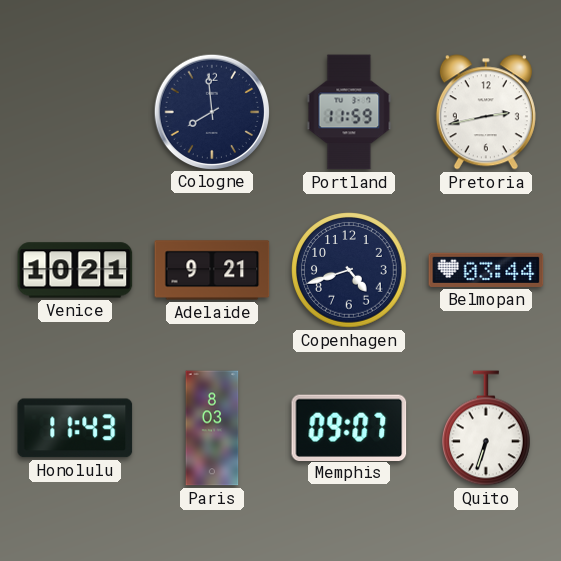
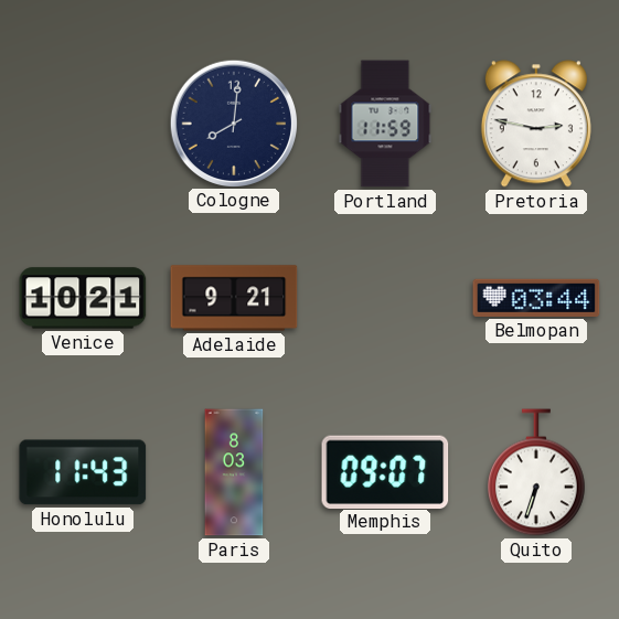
Cologne: 7:59 -> 8:01
Pretoria: 2:43 -> 2:47
Copenhagen: 4:42 -> none
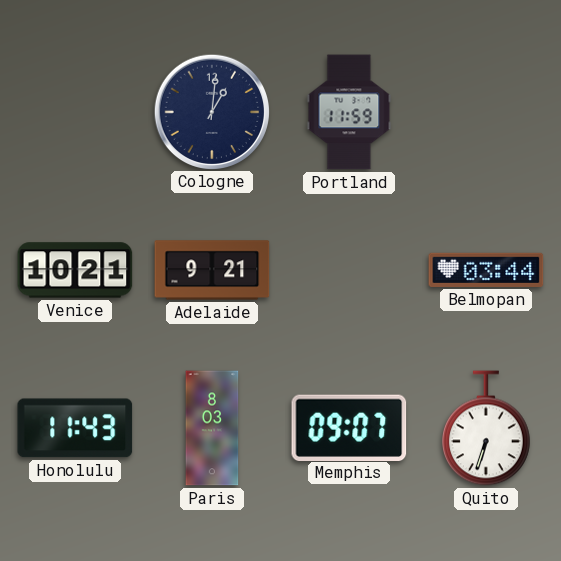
Cologne: 8:01 -> 1:01
Pretoria: 2:47 -> none
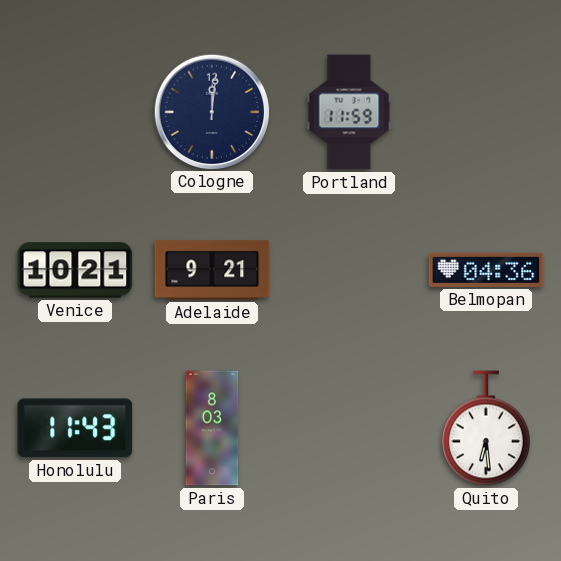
Cologne: 1:01 -> 12:01
Belmopan: 03:44 -> 04:36
Memphis: 09:07 -> none
Quito: 6:33 -> 6:29
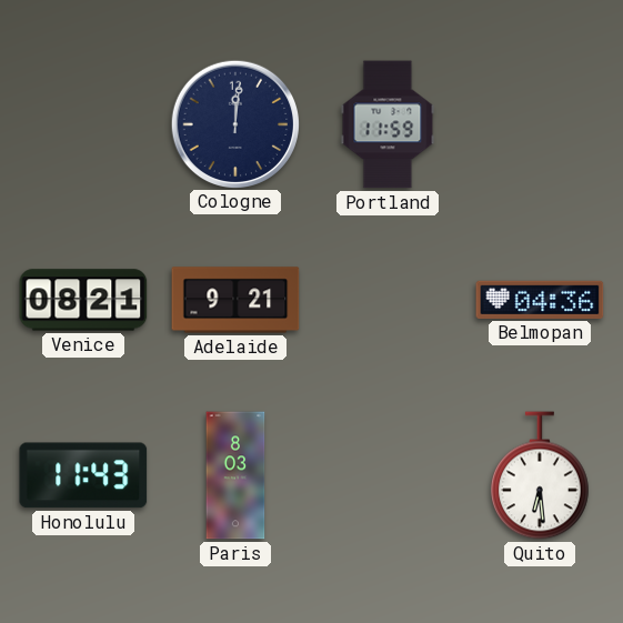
Venice: 10:21 -> 08:21
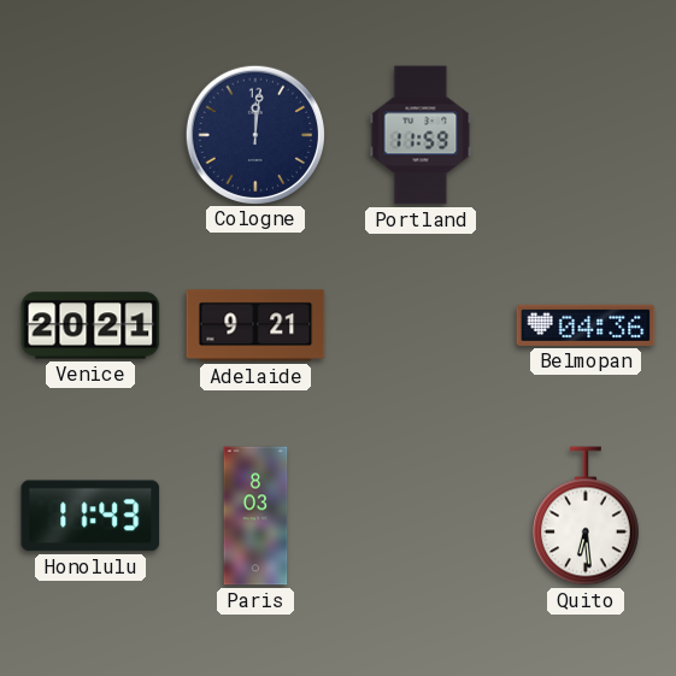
Venice: 08:21 -> 20:21
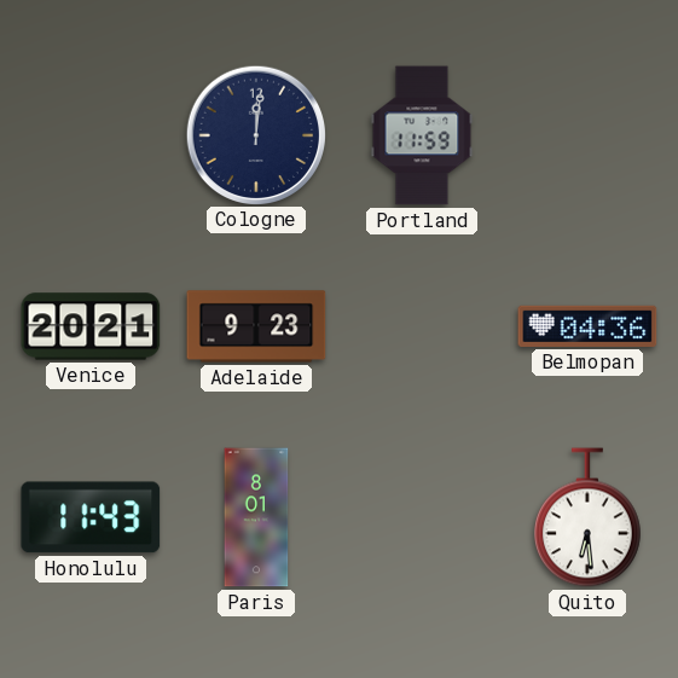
Adelaide: 9:21 -> 9:23
Paris: 8:03 -> 8:01
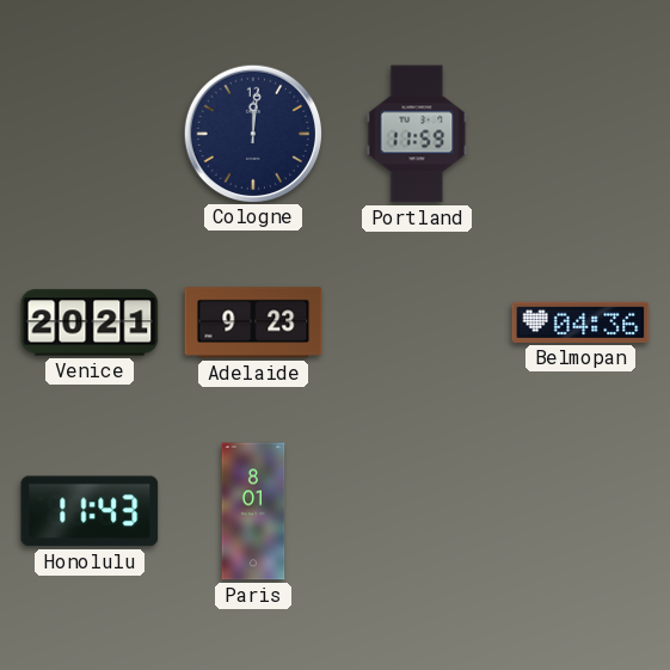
Quito: 6:29 -> none
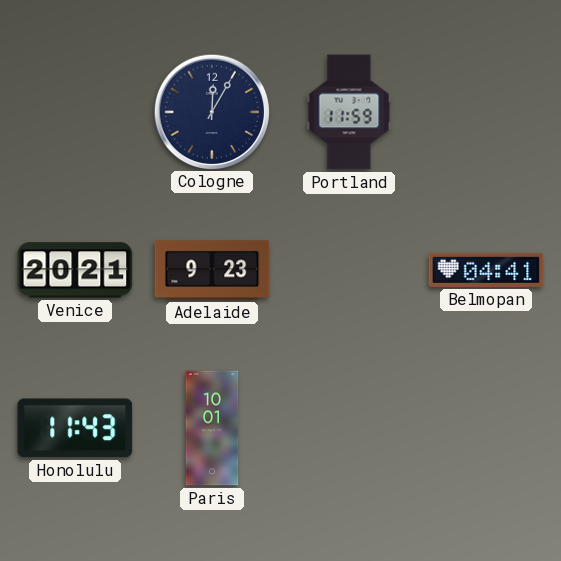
Cologne: 12:01 -> 12:05
Belmopan: 04:36 -> 04:41
Paris: 8:01 -> 10:01
